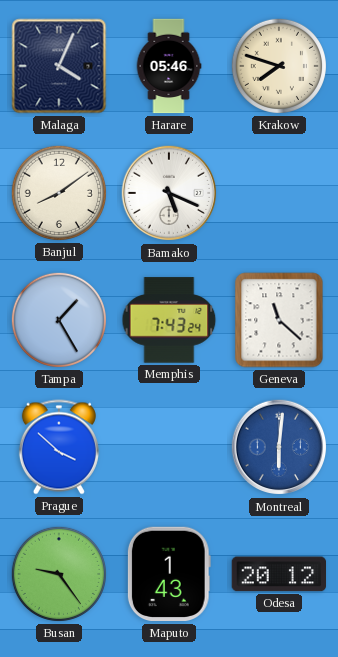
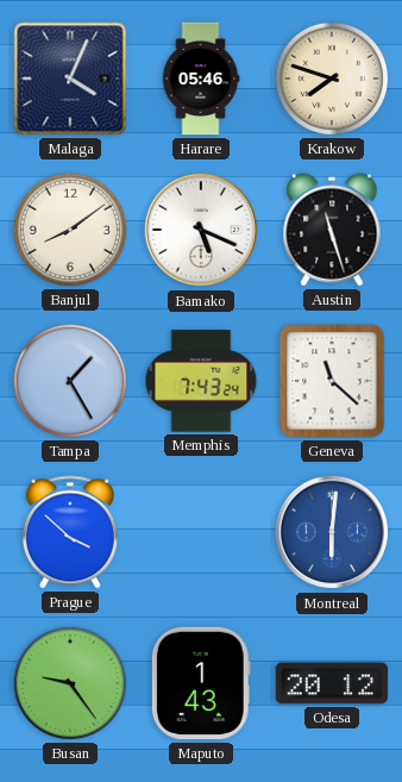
Austin: none -> 11:27
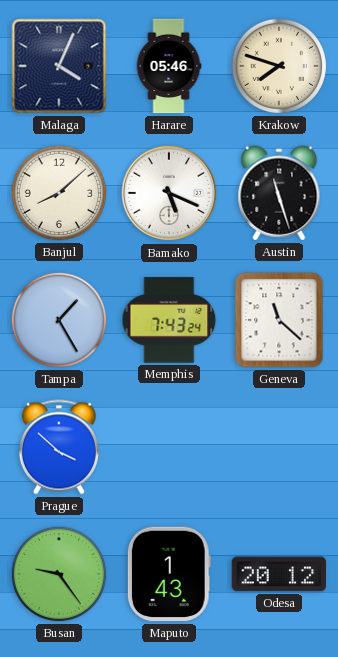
Banjul: 8:09 -> 8:08
Montreal: 6:01 -> none
